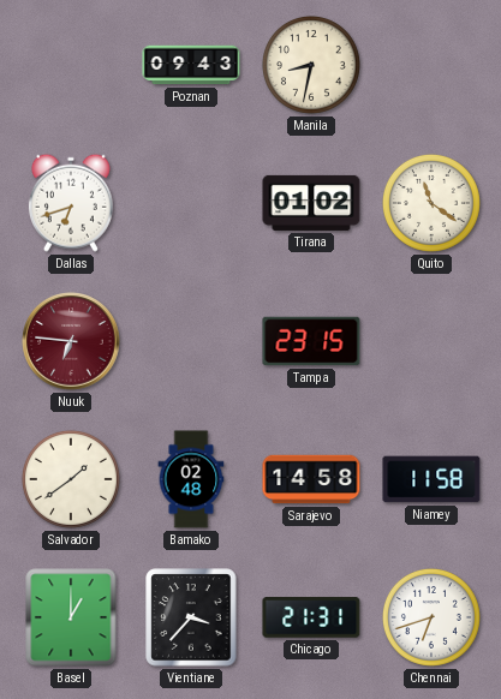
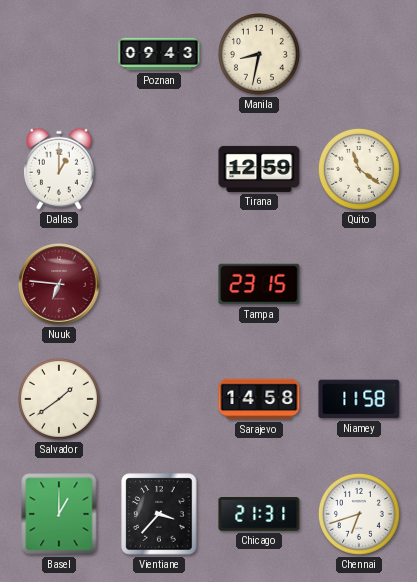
Dallas: 6:42 -> 1:00
Tirana: 01:02 -> 12:59
Bamako: 02:48 -> none
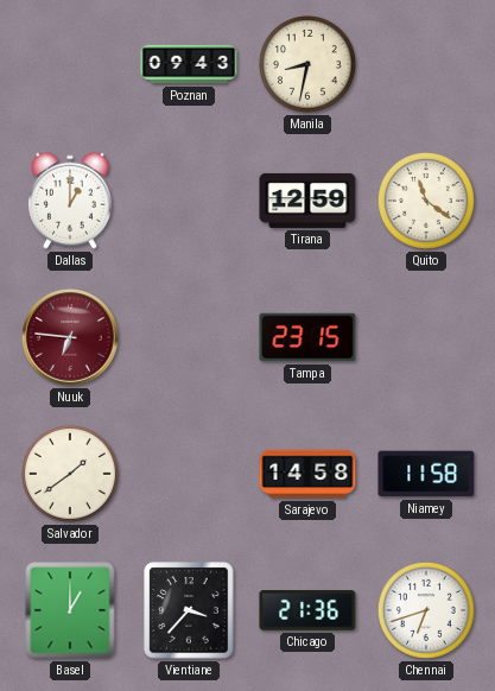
Chicago: 21:31 -> 21:36
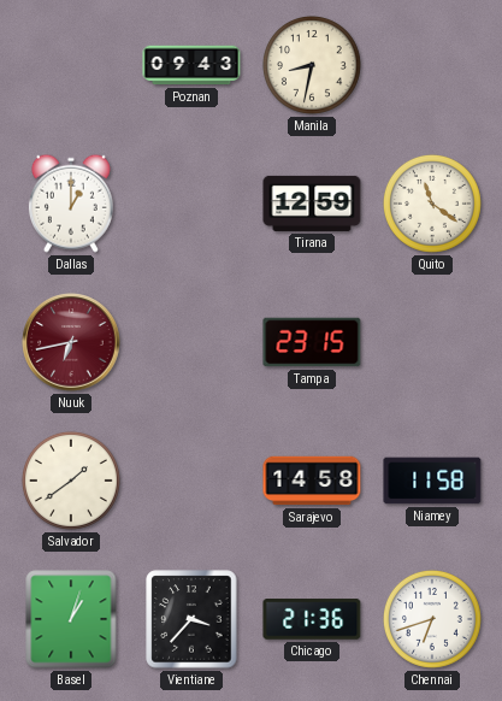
Nuuk: 6:46 -> 6:43
Basel: 1:00 -> 1:03
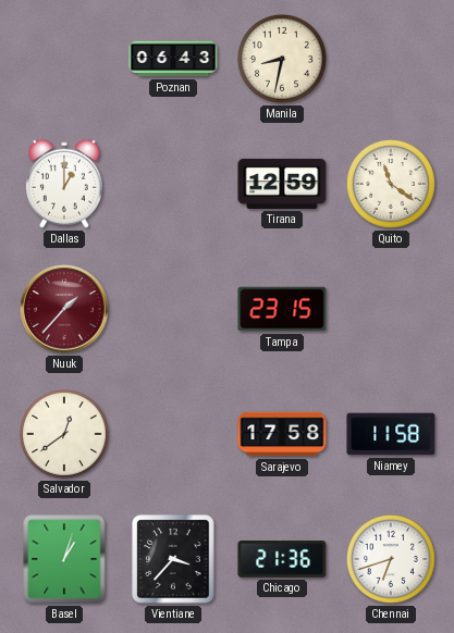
Poznan: 09:43 -> 06:43
Nuuk: 6:43 -> 1:37
Salvador: 1:39 -> 12:39
Sarajevo: 14:58 -> 17:58
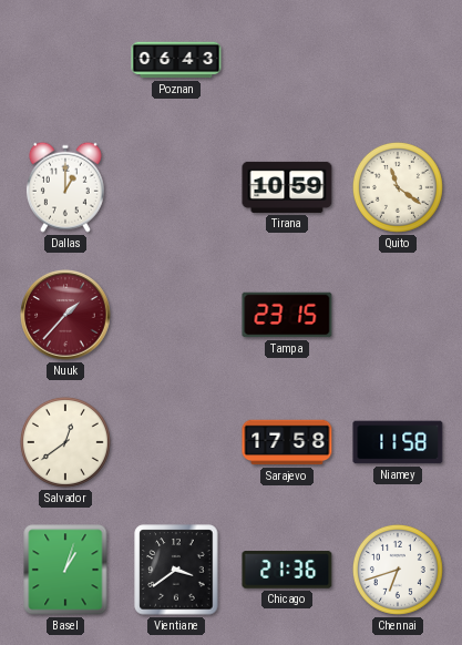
Manila: 8:32 -> none
Tirana: 12:59 -> 10:59
Vientiane: 3:37 -> 3:39
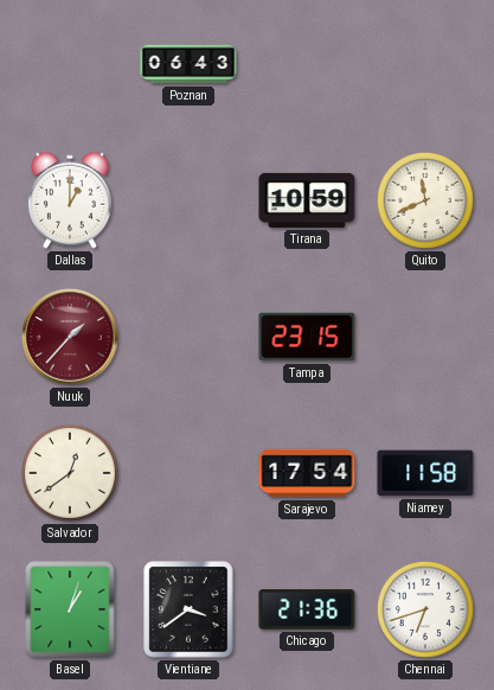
Quito: 11:21 -> 11:41
Sarajevo: 17:58 -> 17:54
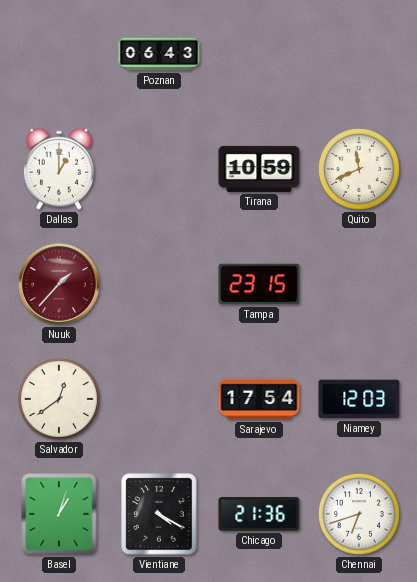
Niamey: 11:58 -> 12:03
Vientiane: 3:39 -> 4:20
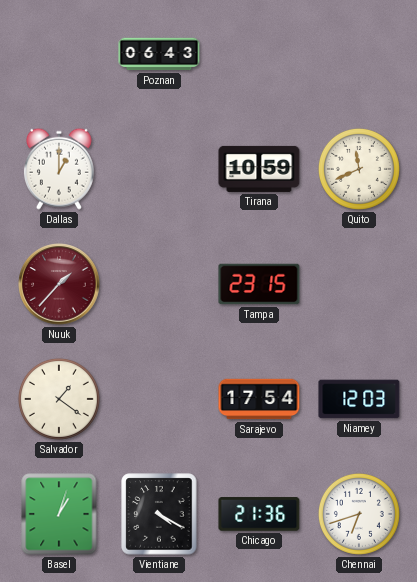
Salvador: 12:39 -> 1:21
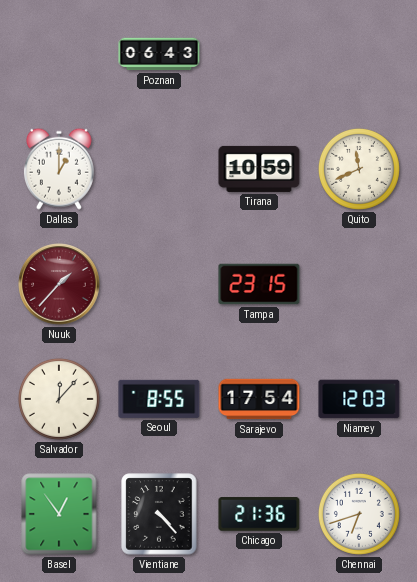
Salvador: 1:21 -> 12:07
Seoul: none -> 8:55
Basel: 1:03 -> 12:54
Vientiane: 4:20 -> 4:23
